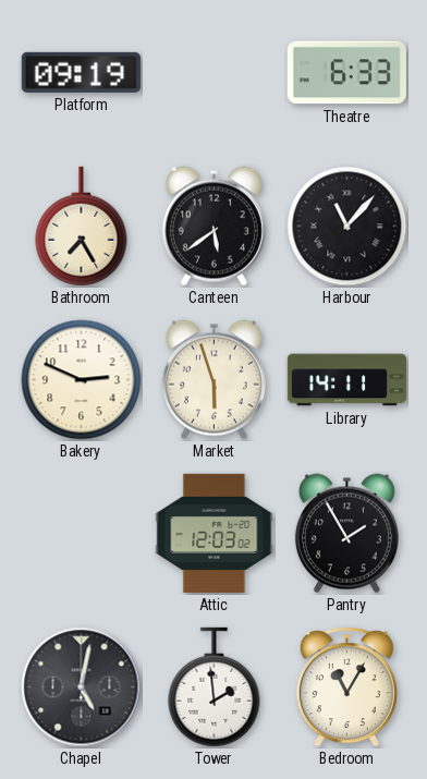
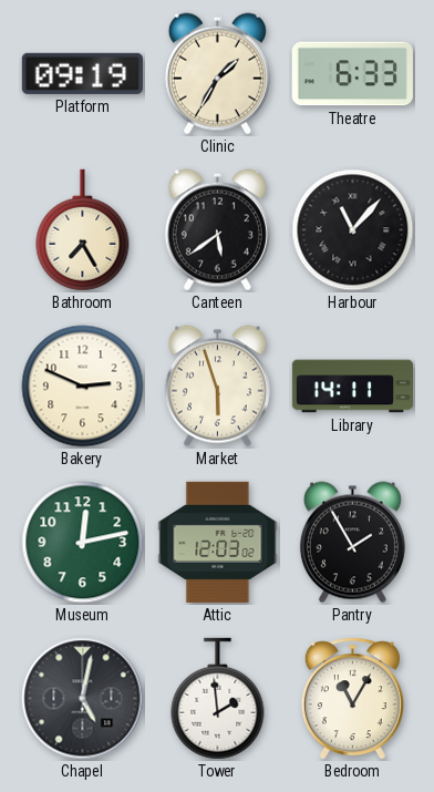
Clinic: none -> 1:35
Museum: none -> 12:13
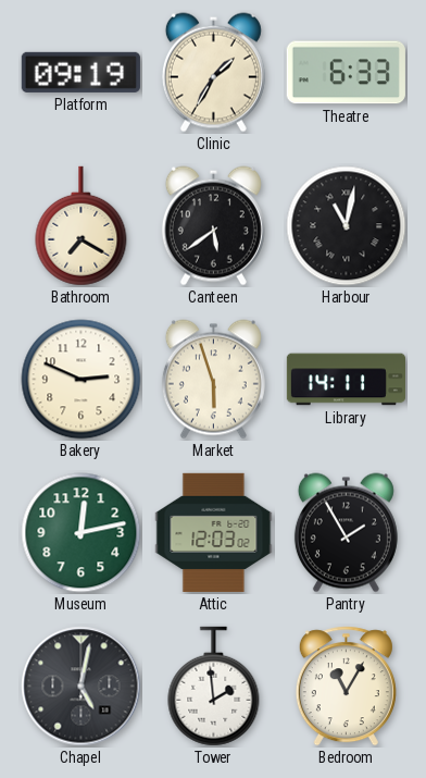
Bathroom: 7:25 -> 7:20
Harbour: 11:07 -> 11:02
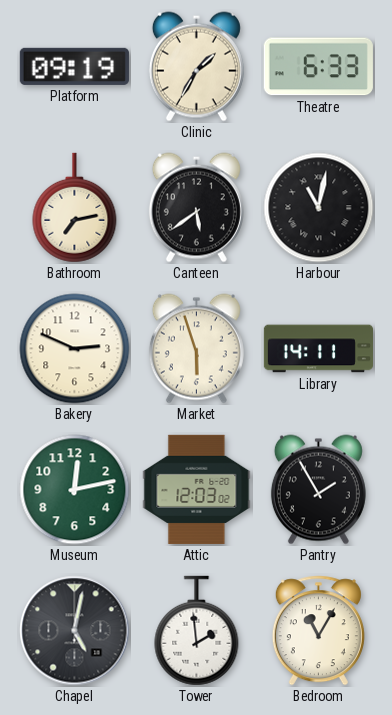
Bathroom: 7:20 -> 7:13
